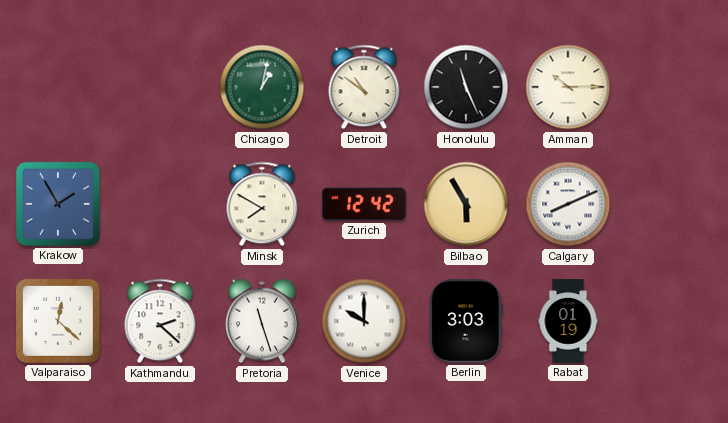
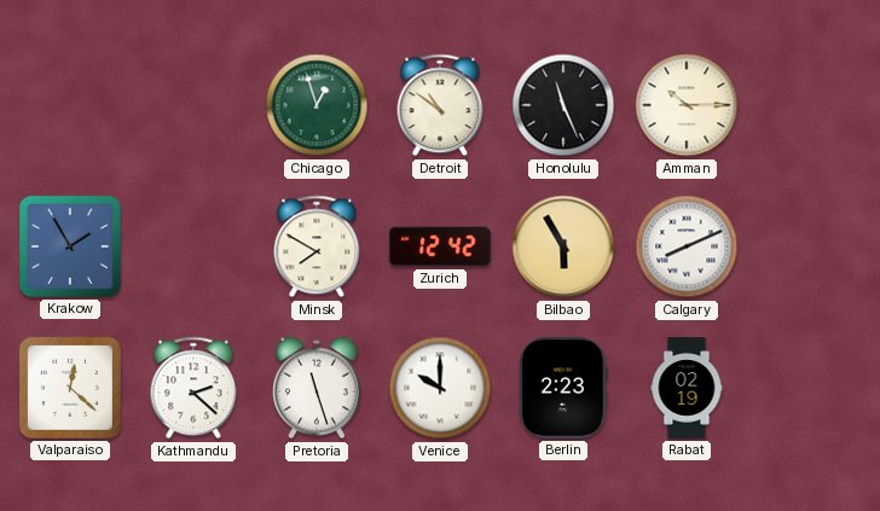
Chicago: 1:02 -> 12:57
Berlin: 3:03 -> 2:23
Rabat: 01:19 -> 02:19
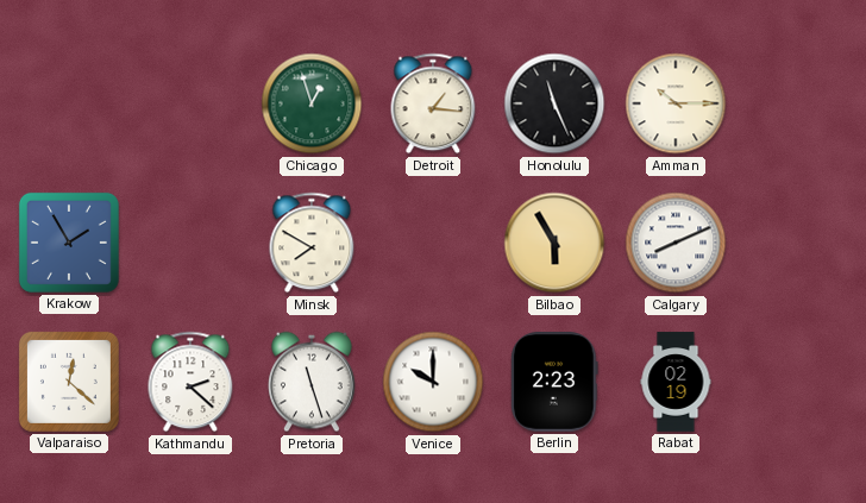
Detroit: 10:51 -> 1:16
Zurich: 12:42 -> none
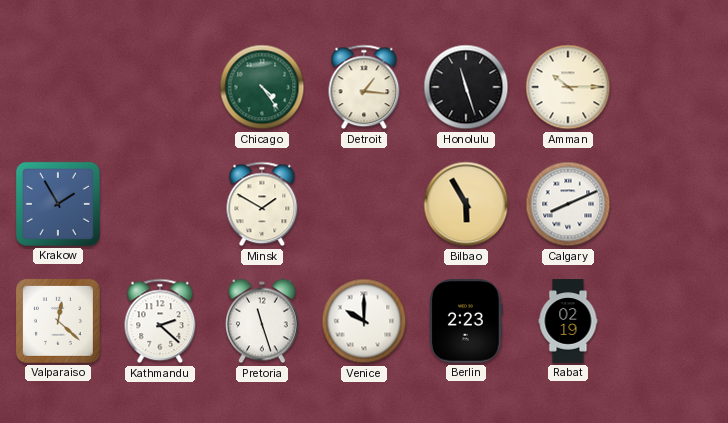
Chicago: 12:57 -> 4:24
Honolulu: 11:26 -> 11:27
Minsk: 7:50 -> 1:50
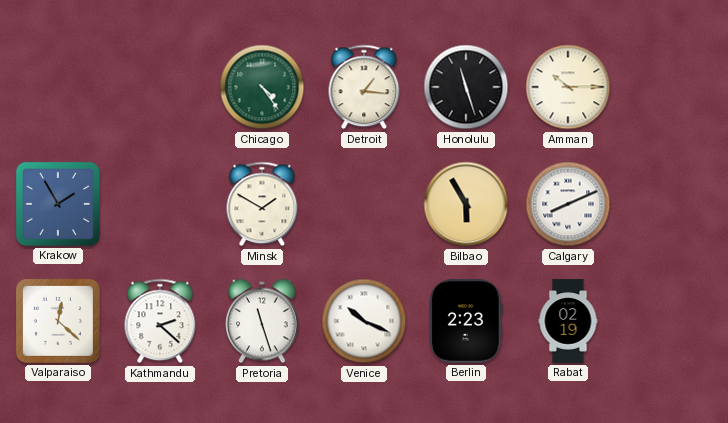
Venice: 10:00 -> 10:19
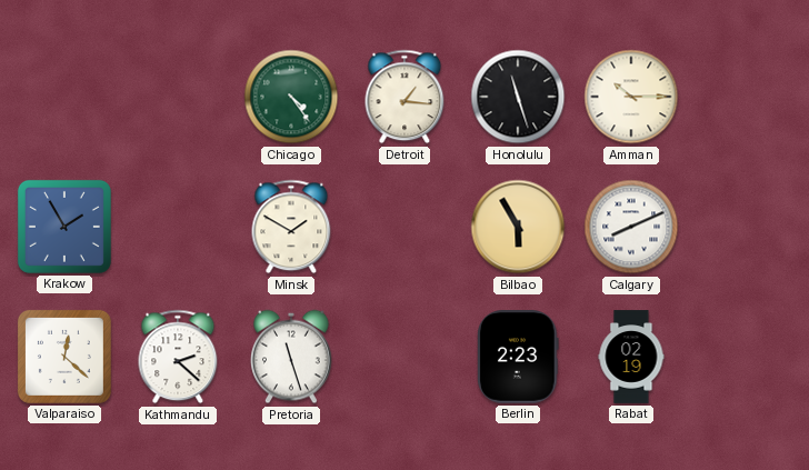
Venice: 10:19 -> none
